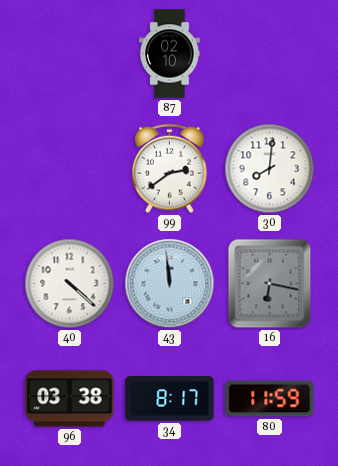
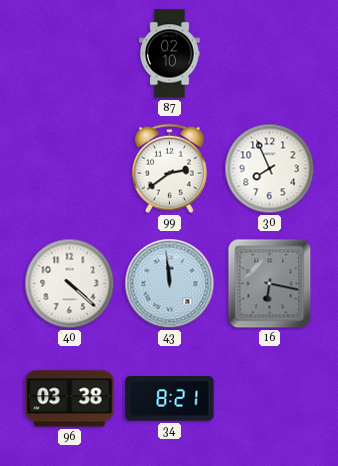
30: 8:01 -> 7:56
34: 8:17 -> 8:21
80: 11:59 -> none
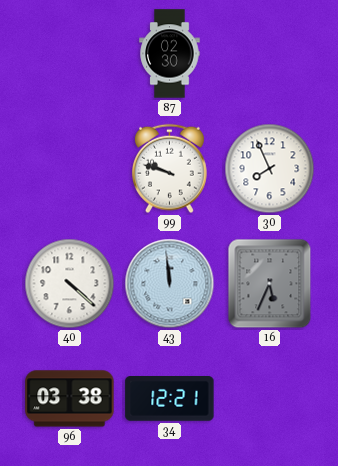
87: 02:10 -> 02:30
99: 2:39 -> 9:48
16: 6:17 -> 5:34
34: 8:21 -> 12:21
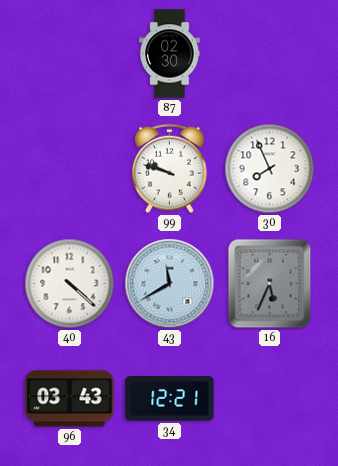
43: 11:59 -> 11:40
96: 03:38 -> 03:43
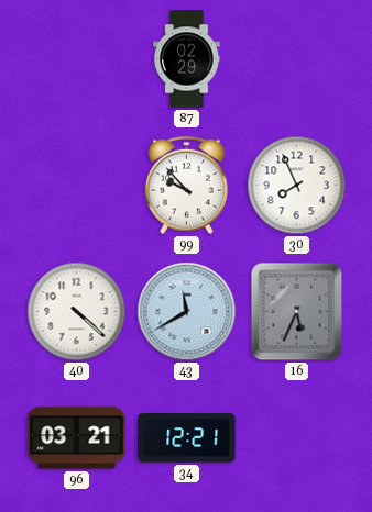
87: 02:30 -> 02:29
99: 9:48 -> 9:53
96: 03:43 -> 03:21
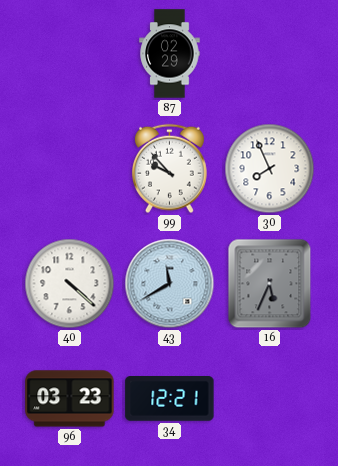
96: 03:21 -> 03:23
